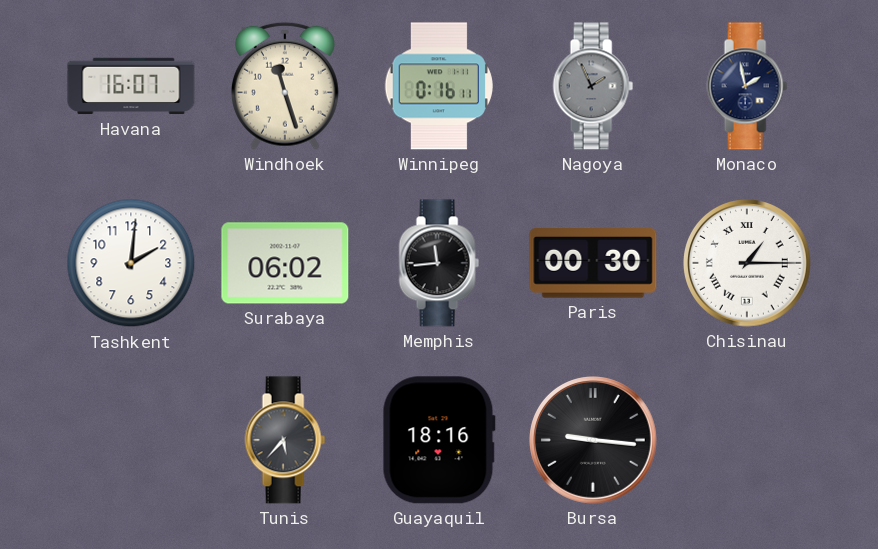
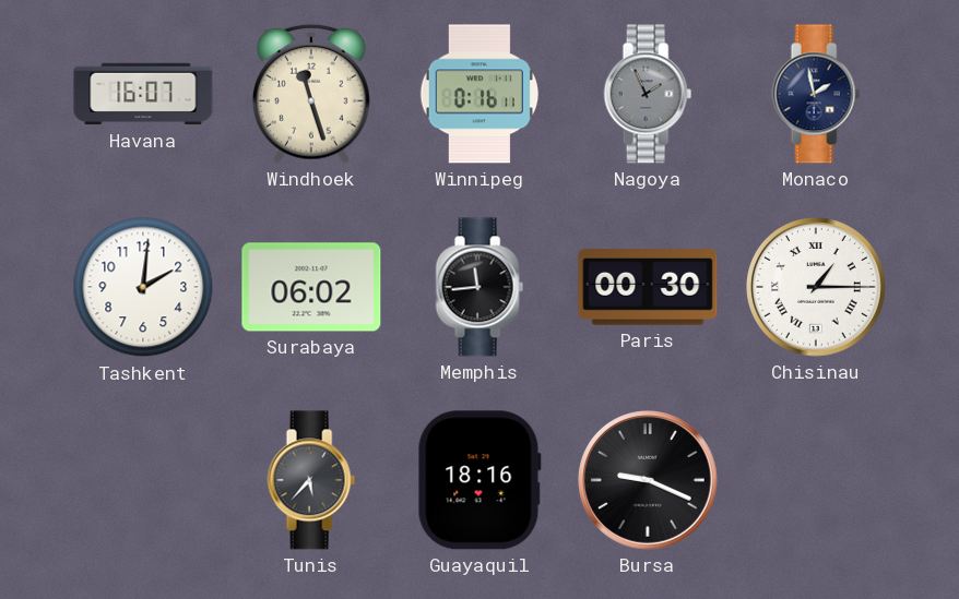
Bursa: 9:16 -> 9:19
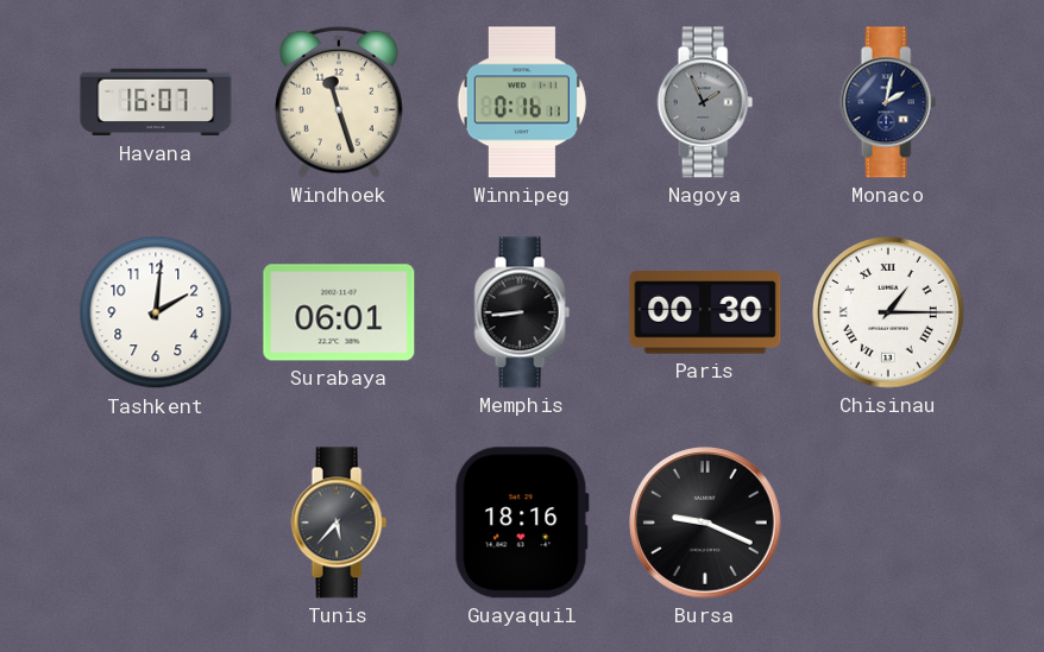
Monaco: 1:58 -> 2:02
Surabaya: 06:02 -> 06:01
Memphis: 11:44 -> 8:44
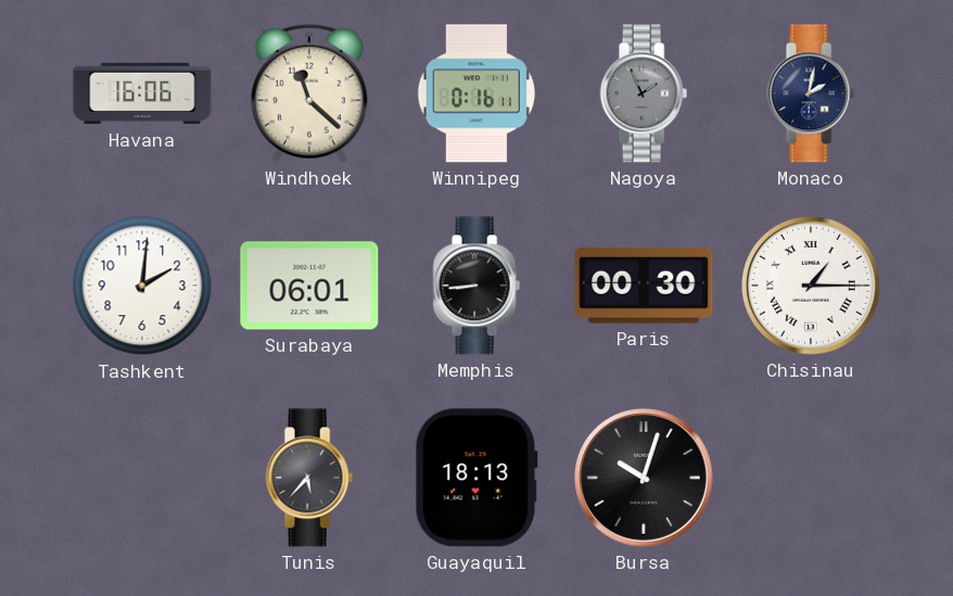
Havana: 16:07 -> 16:06
Windhoek: 11:27 -> 11:22
Guayaquil: 18:16 -> 18:13
Bursa: 9:19 -> 10:03
